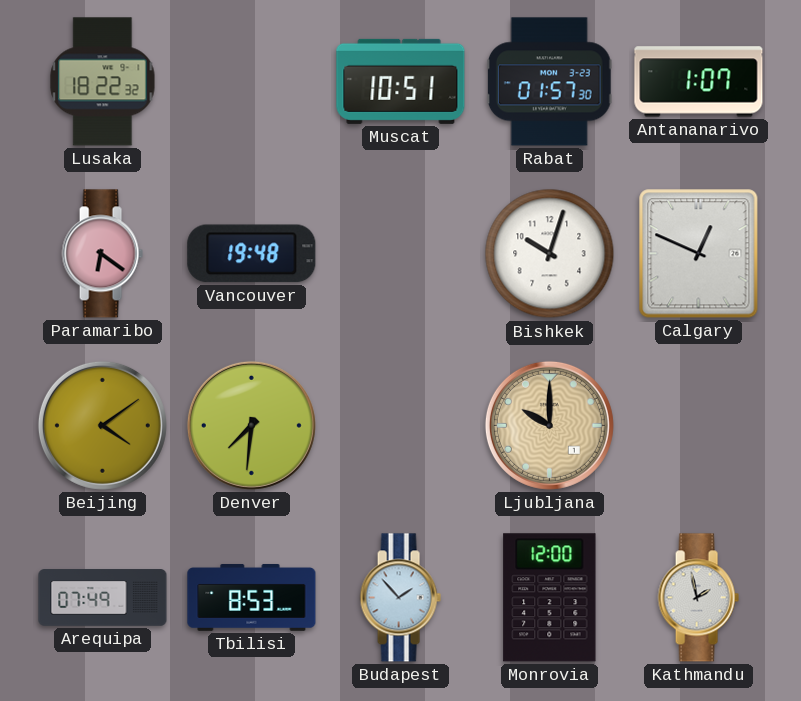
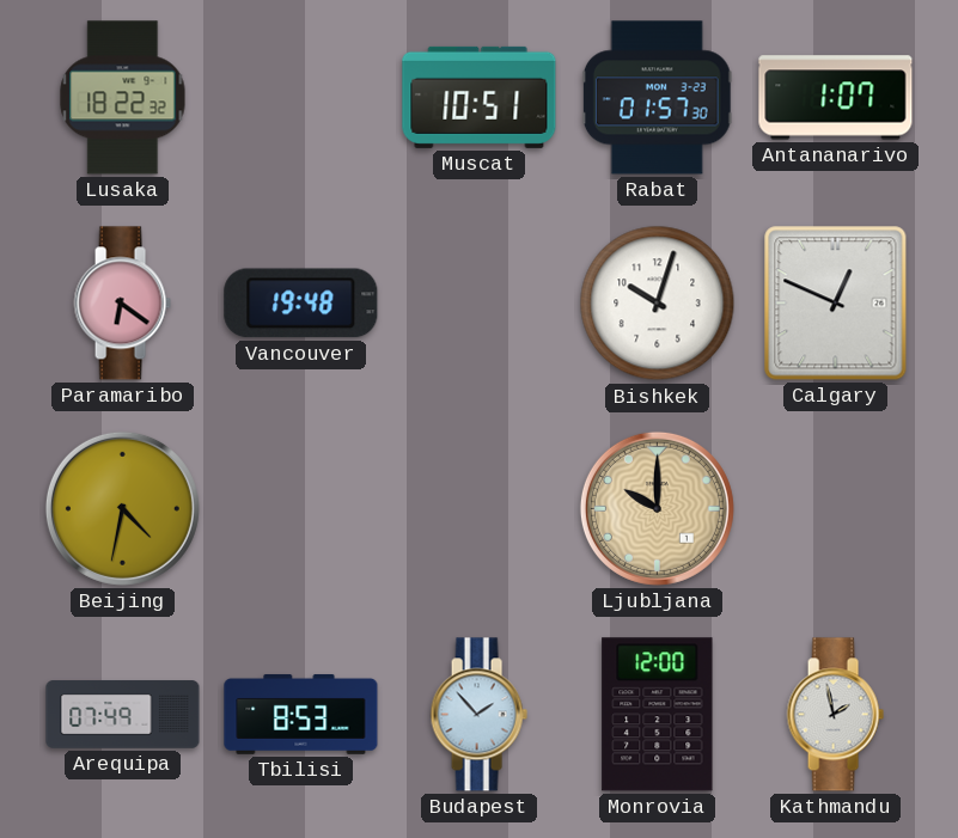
Beijing: 4:09 -> 4:32
Denver: 7:31 -> none
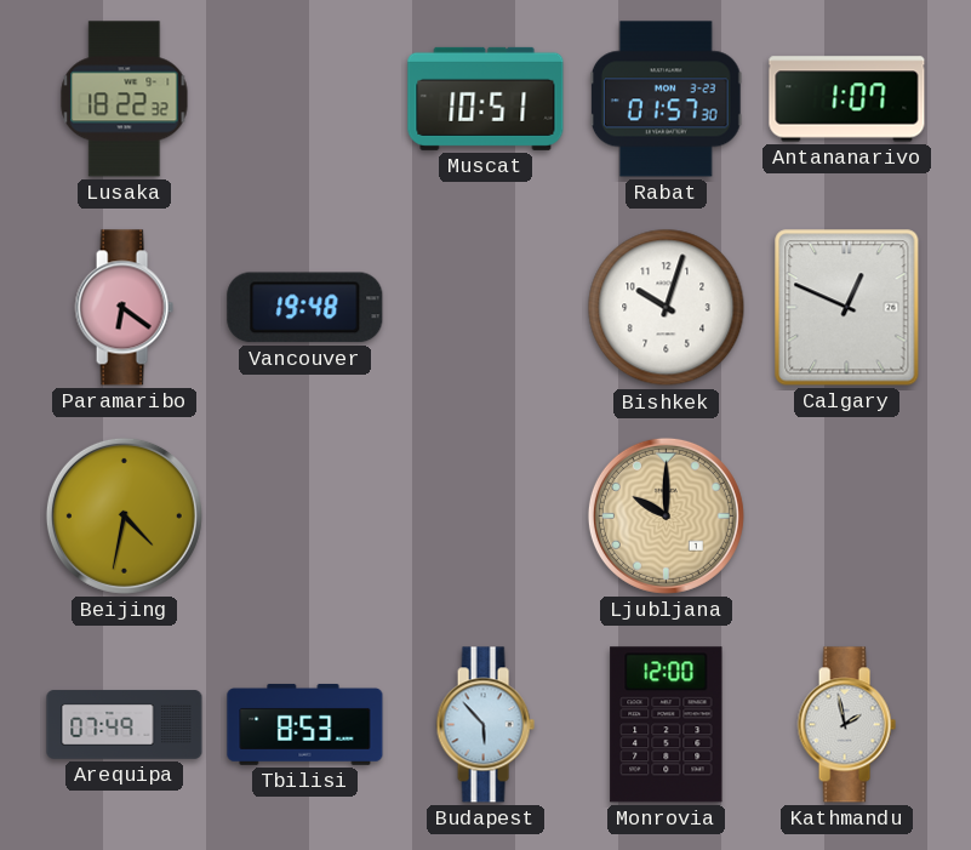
Budapest: 1:53 -> 5:53
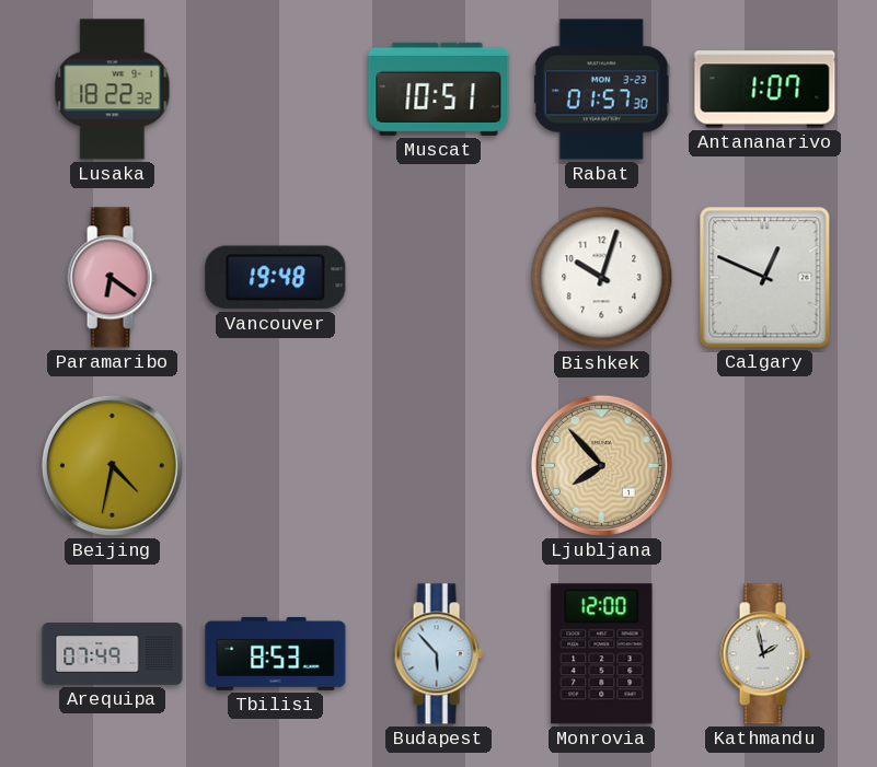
Ljubljana: 10:00 -> 7:53
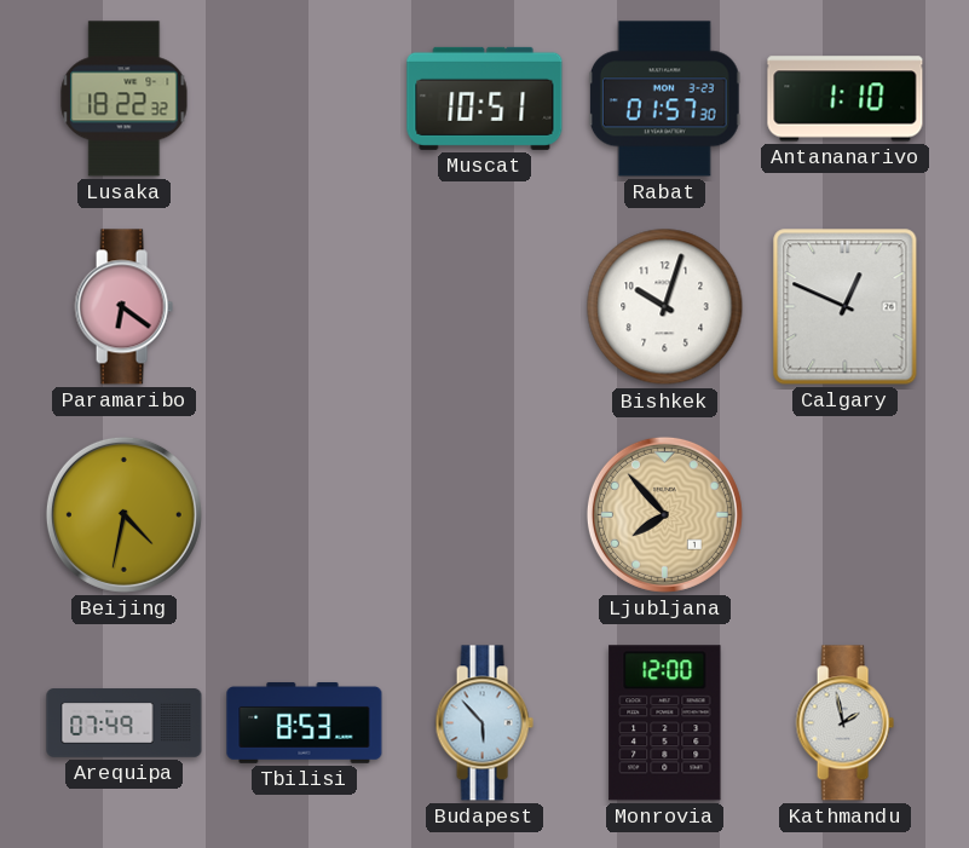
Antananarivo: 1:07 -> 1:10
Vancouver: 19:48 -> none
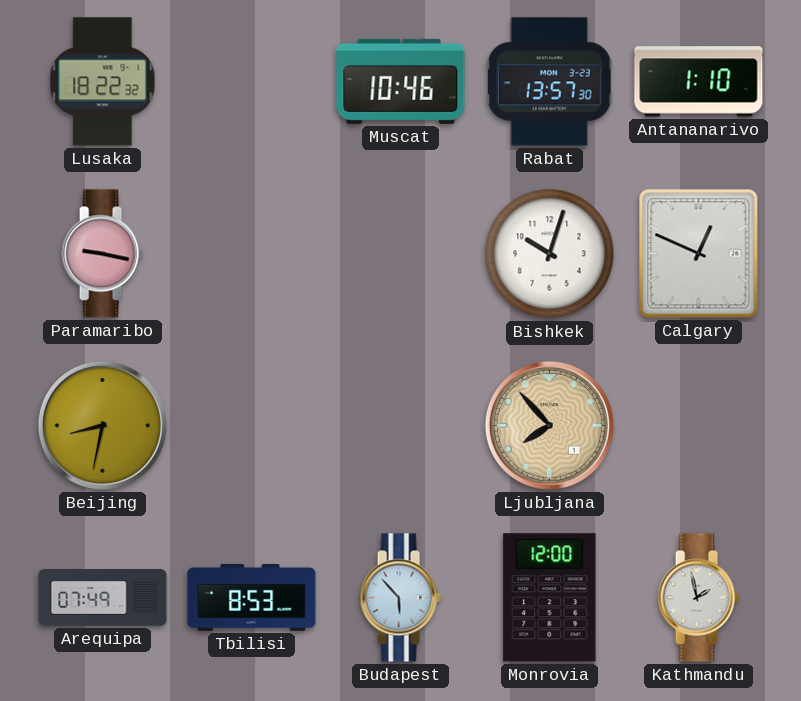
Muscat: 10:51 -> 10:46
Rabat: 01:57 -> 13:57
Paramaribo: 6:21 -> 9:17
Beijing: 4:32 -> 8:32
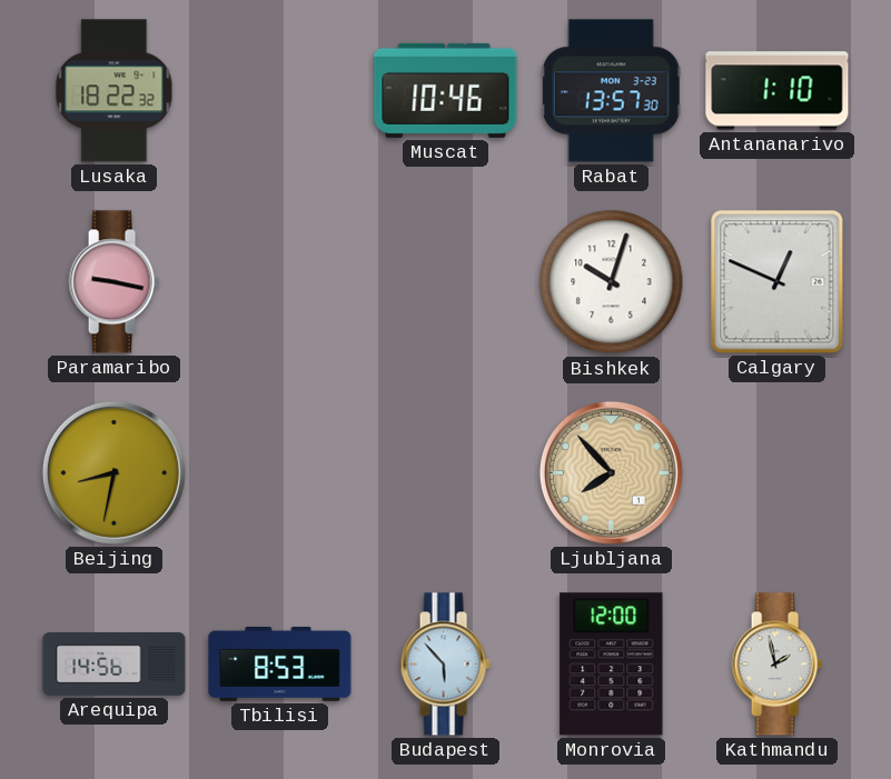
Arequipa: 07:49 -> 14:56
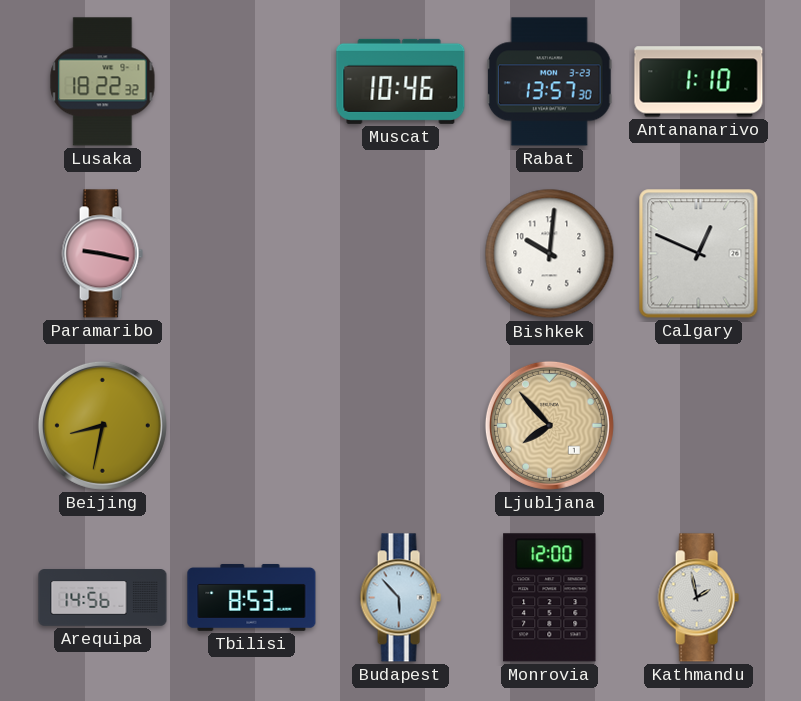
Bishkek: 10:03 -> 10:01
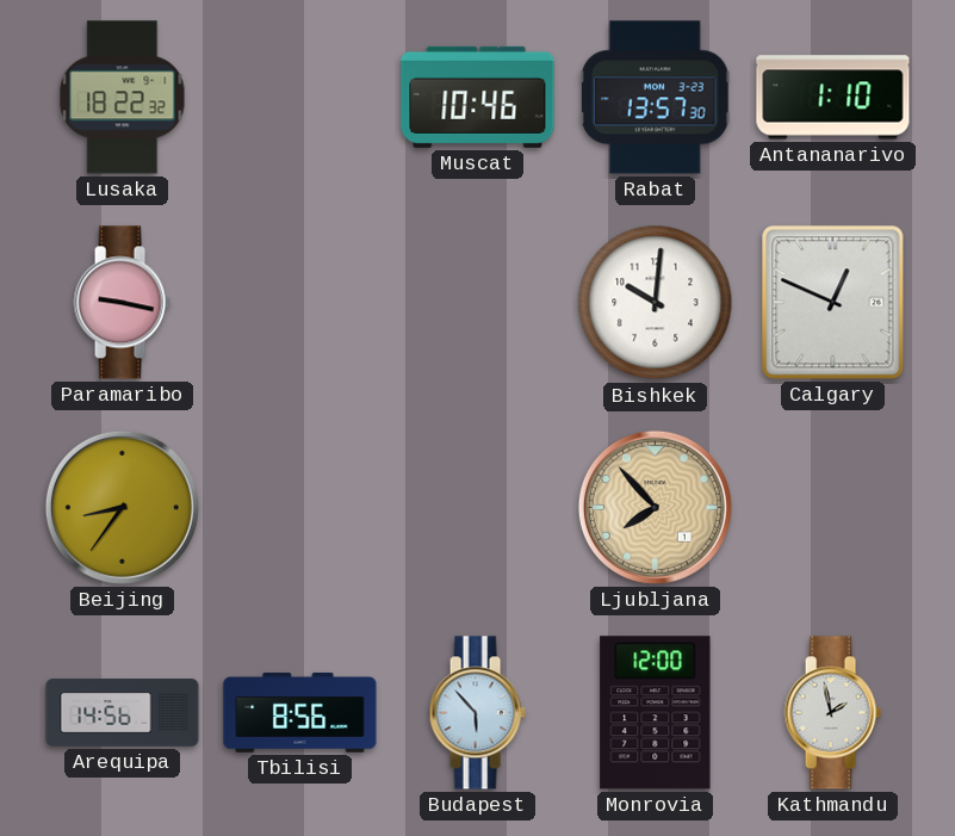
Beijing: 8:32 -> 8:36
Tbilisi: 8:53 -> 8:56
